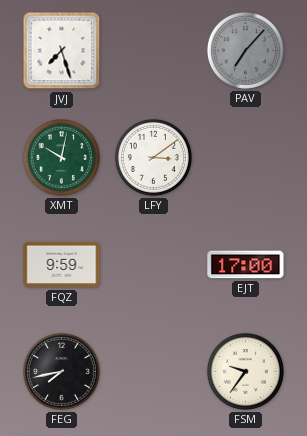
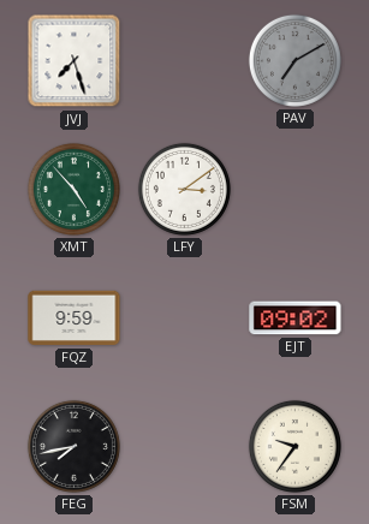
PAV: 7:07 -> 7:10
XMT: 10:02 -> 4:53
EJT: 17:00 -> 09:02
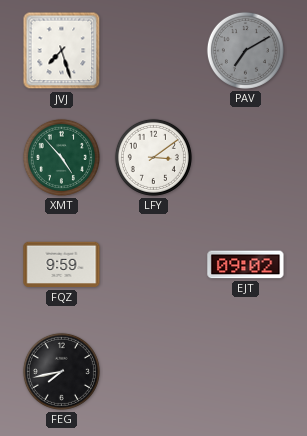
FSM: 9:36 -> none
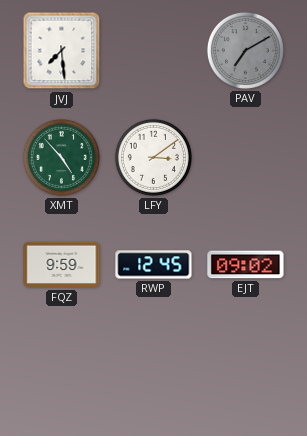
JVJ: 7:27 -> 7:29
RWP: none -> 12:45
FEG: 7:43 -> none
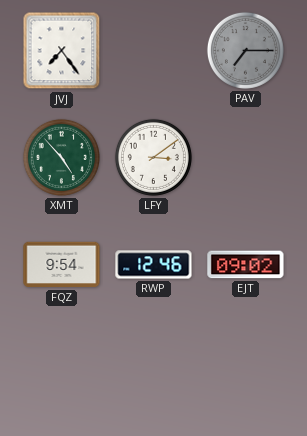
JVJ: 7:29 -> 7:24
PAV: 7:10 -> 7:15
FQZ: 9:59 -> 9:54
RWP: 12:45 -> 12:46
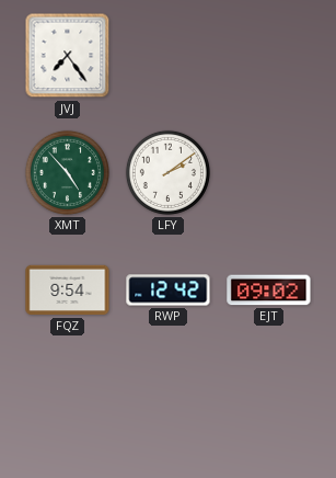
PAV: 7:15 -> none
LFY: 3:09 -> 2:09
RWP: 12:46 -> 12:42
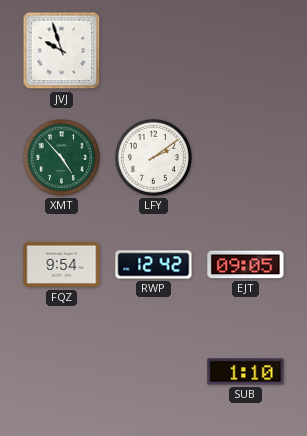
JVJ: 7:24 -> 9:57
EJT: 09:02 -> 09:05
SUB: none -> 1:10
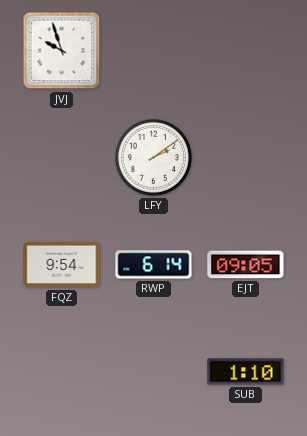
XMT: 4:53 -> none
RWP: 12:42 -> 6:14
